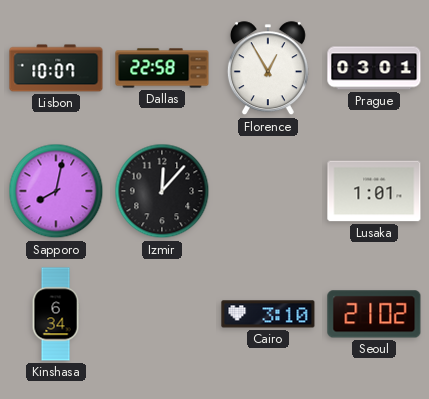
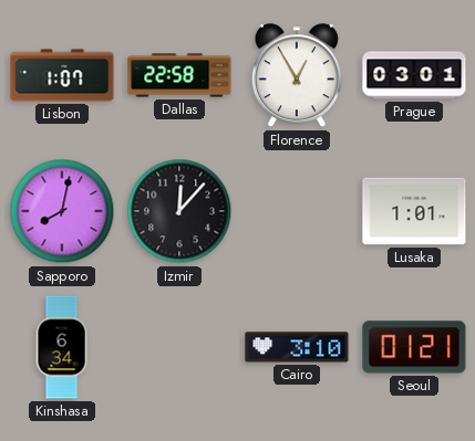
Lisbon: 10:07 -> 1:07
Seoul: 21:02 -> 01:21
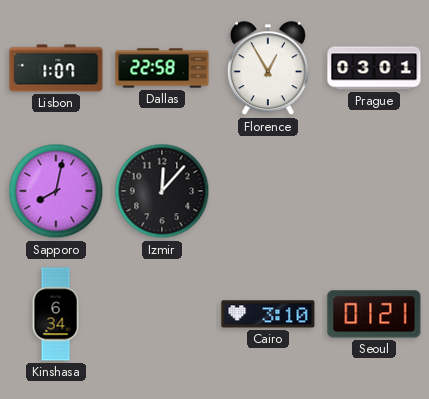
Lusaka: 1:01 -> none
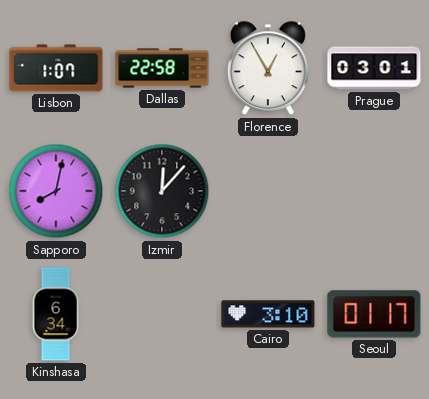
Seoul: 01:21 -> 01:17
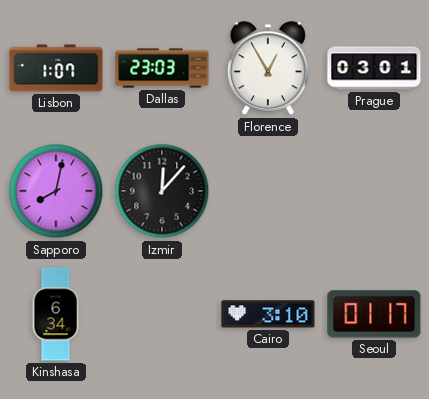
Dallas: 22:58 -> 23:03
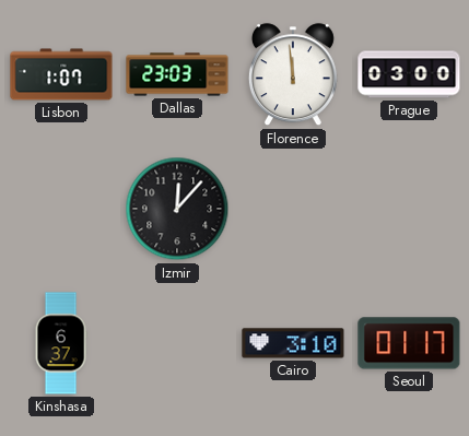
Florence: 12:55 -> 11:59
Prague: 03:01 -> 03:00
Sapporo: 8:02 -> none
Kinshasa: 6:34 -> 6:37
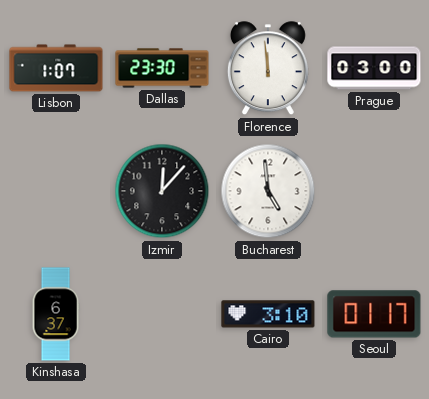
Dallas: 23:03 -> 23:30
Bucharest: none -> 4:59
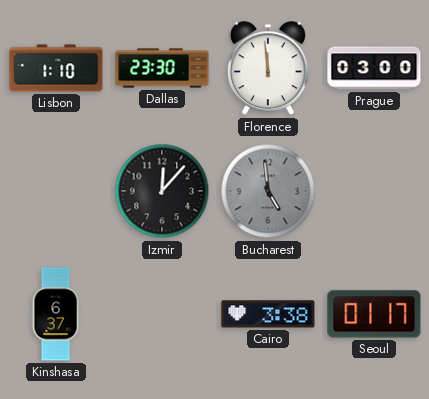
Lisbon: 1:07 -> 1:10
Bucharest dial: white -> grey
Cairo: 3:10 -> 3:38
